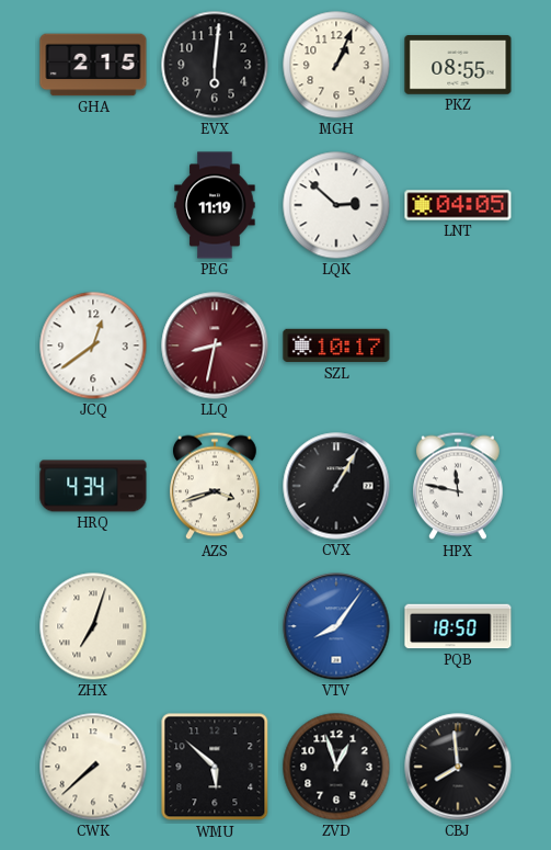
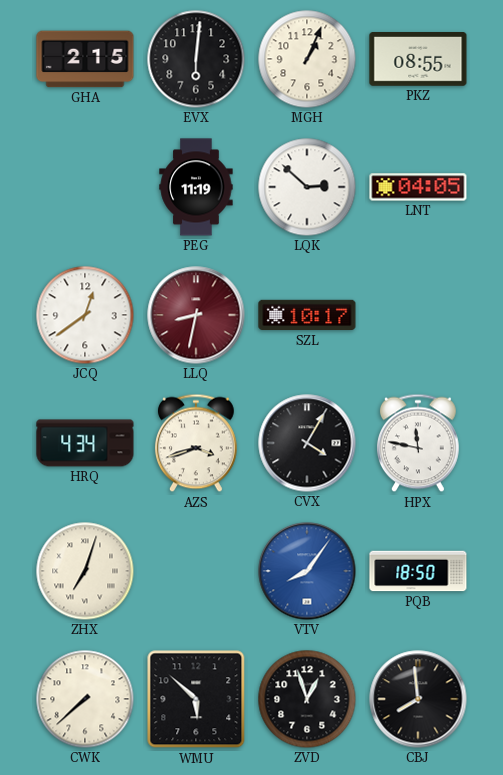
CVX: 1:05 -> 4:05
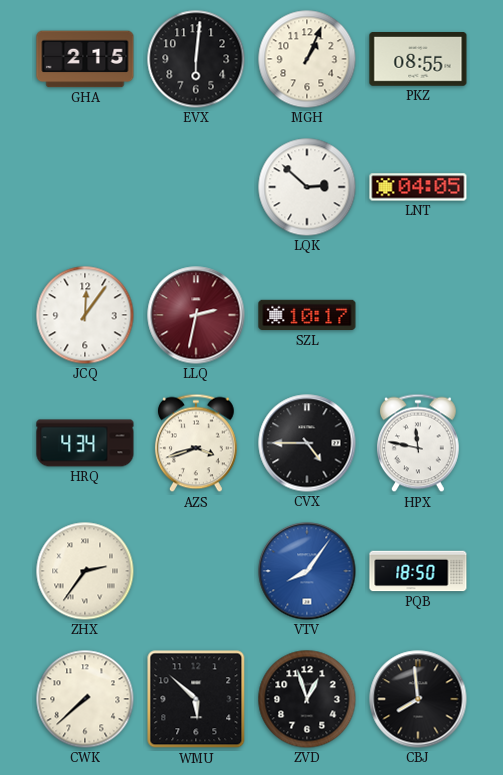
PEG: 11:19 -> none
JCQ: 12:39 -> 12:06
LLQ: 8:32 -> 2:32
CVX: 4:05 -> 4:45
ZHX: 7:03 -> 2:36
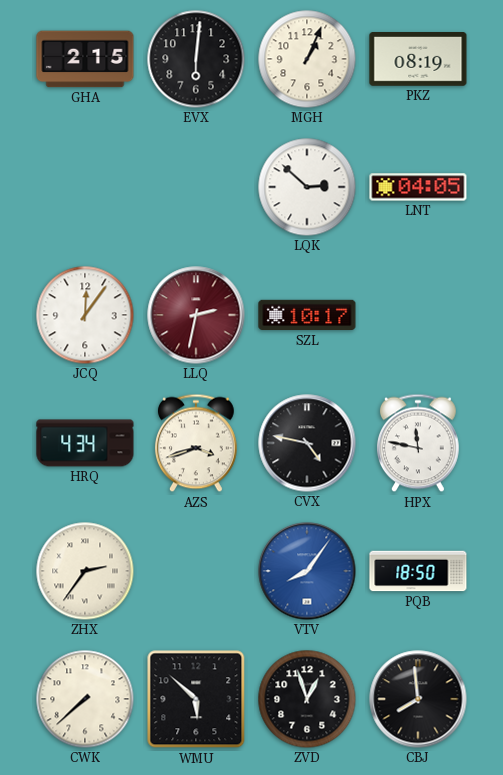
PKZ: 08:55 -> 08:19
CVX: 4:45 -> 4:47
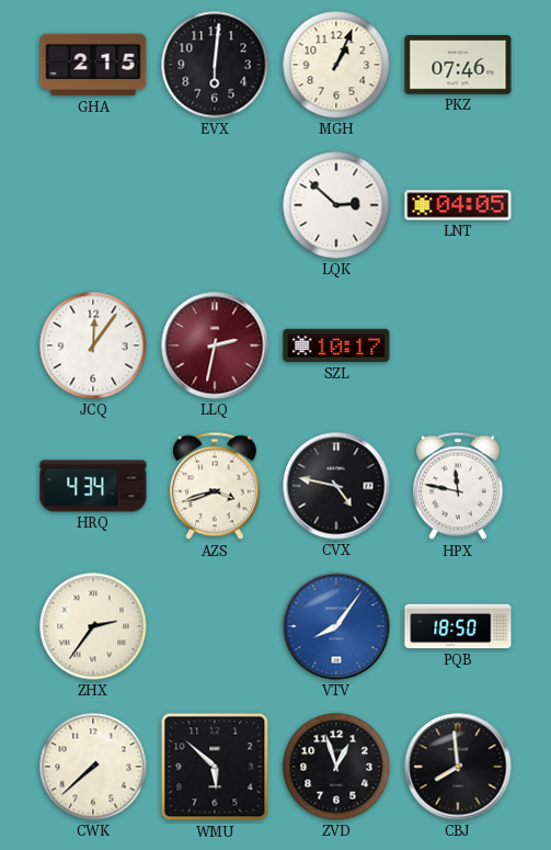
PKZ: 08:19 -> 07:46
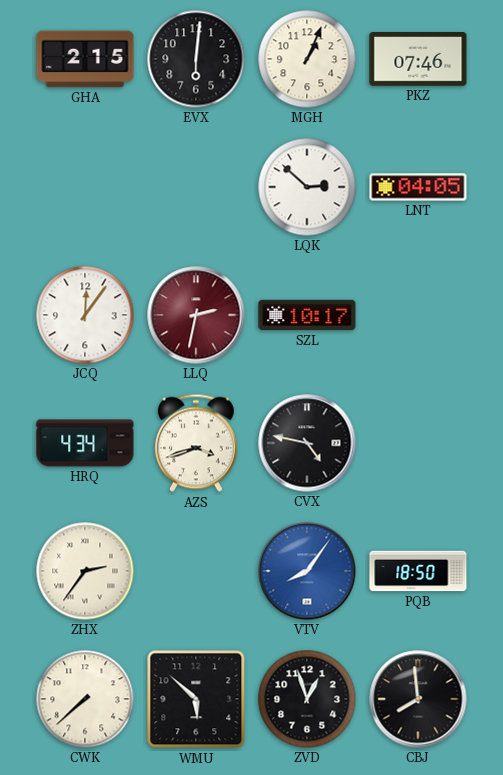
HPX: 11:47 -> none
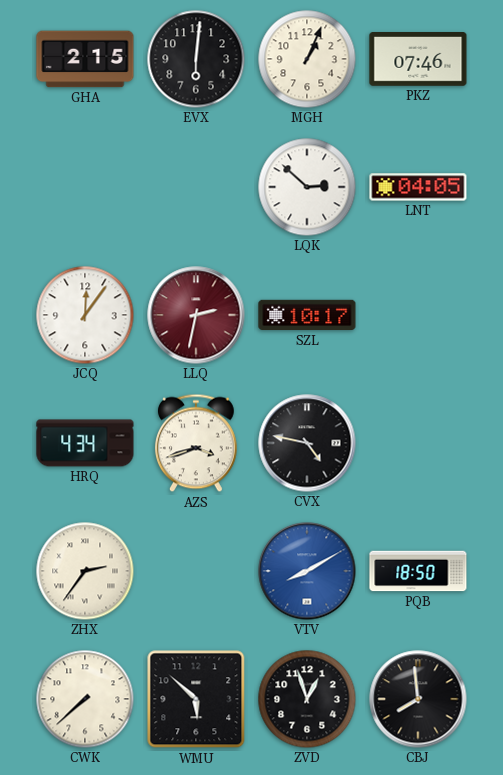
VTV: 8:06 -> 8:10
